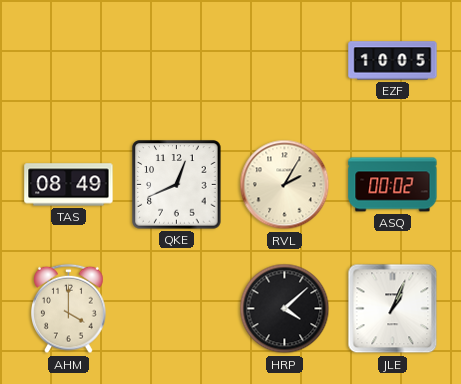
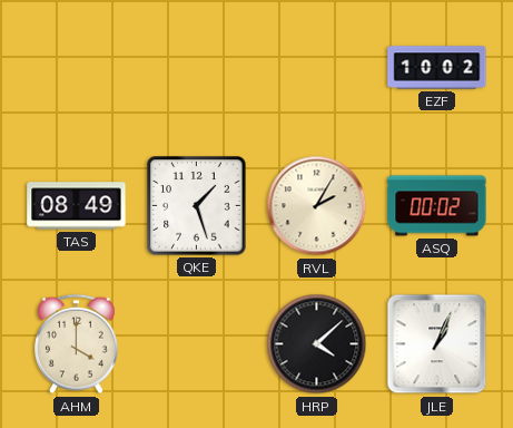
EZF: 10:05 -> 10:02
QKE: 12:41 -> 1:27
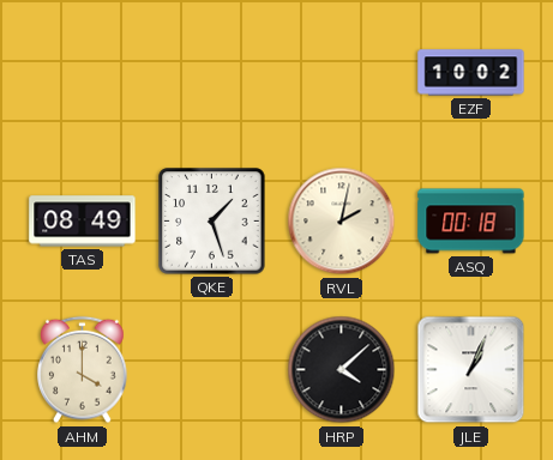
RVL: 2:05 -> 2:02
ASQ: 00:02 -> 00:18
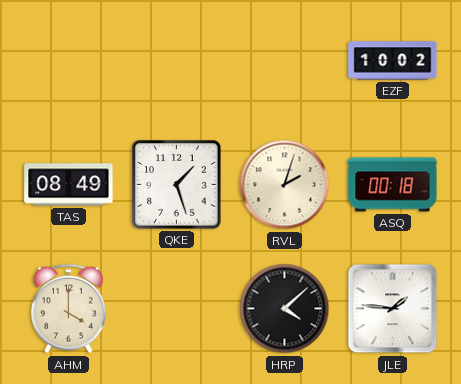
RVL: 2:02 -> 2:03
JLE: 1:04 -> 1:46
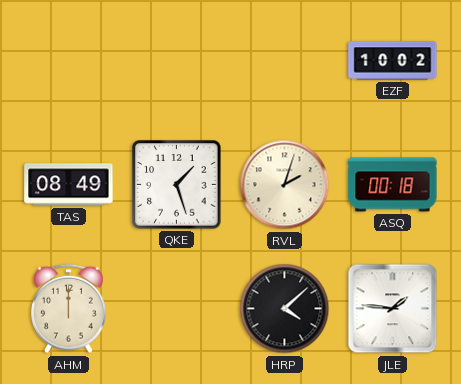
AHM: 4:00 -> 12:00
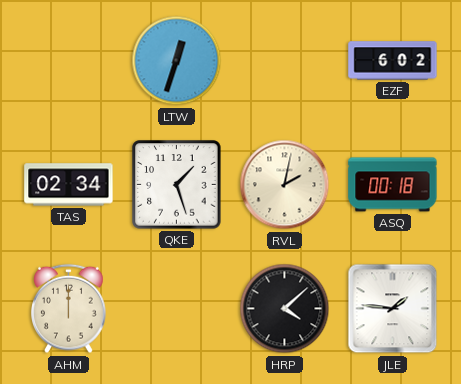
LTW: none -> 12:33
EZF: 10:02 -> 6:02
TAS: 08:49 -> 02:34
RVL: 2:03 -> 2:02
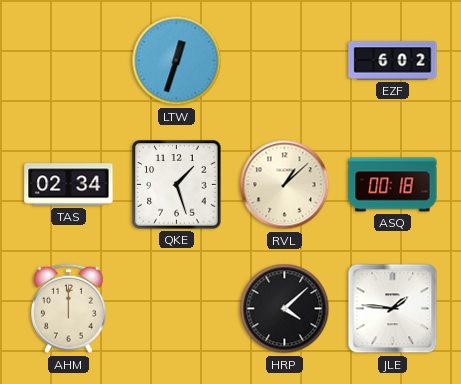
RVL: 2:02 -> 1:08
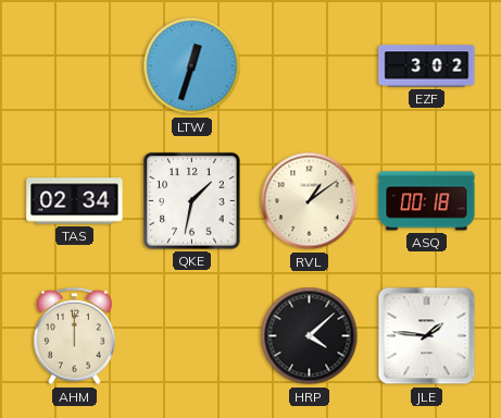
EZF: 6:02 -> 3:02
QKE: 1:27 -> 1:32
RVL: 1:08 -> 1:09
